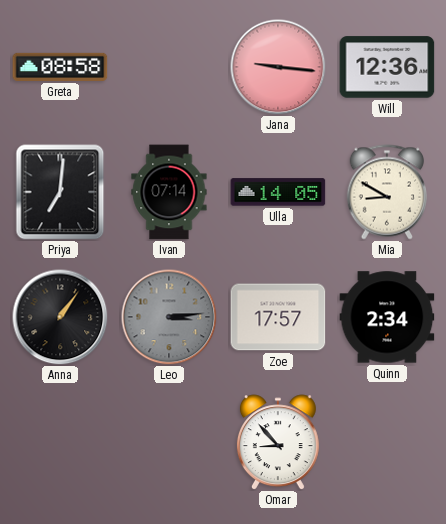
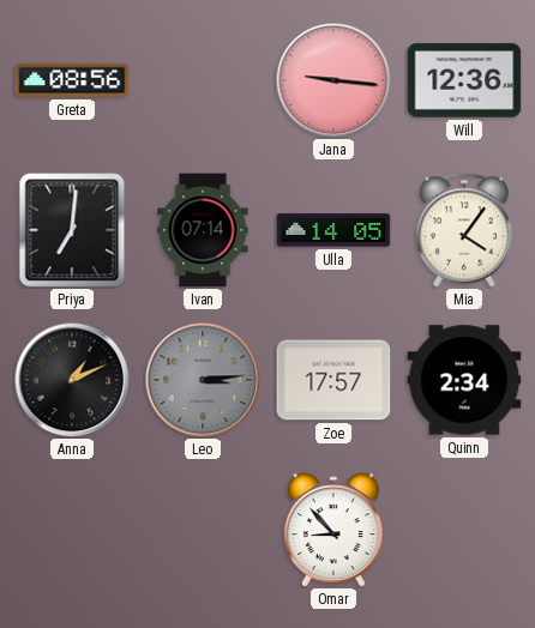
Greta: 08:58 -> 08:56
Mia: 8:50 -> 4:06
Anna: 1:06 -> 1:11
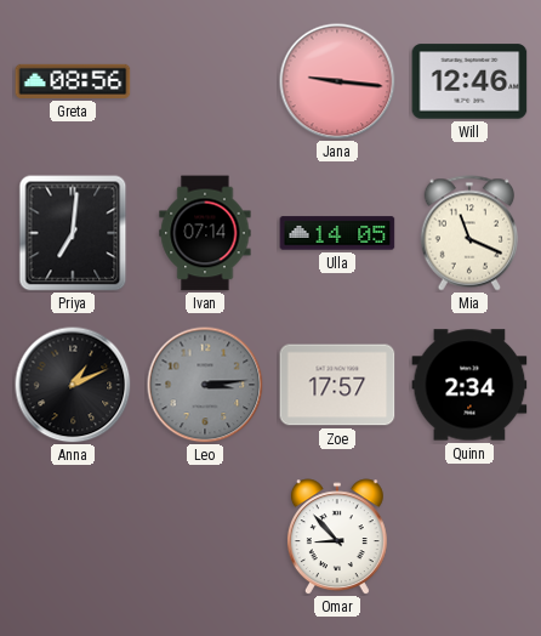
Will: 12:36 -> 12:46
Mia: 4:06 -> 11:19
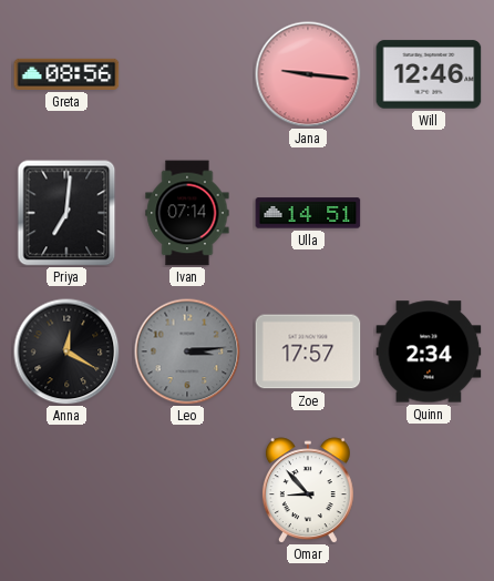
Ulla: 14:05 -> 14:51
Mia: 11:19 -> none
Anna: 1:11 -> 12:20
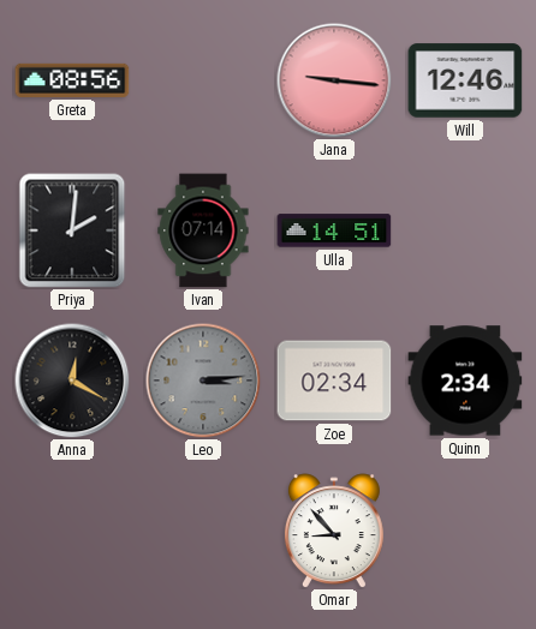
Priya: 7:01 -> 2:01
Zoe: 17:57 -> 02:34
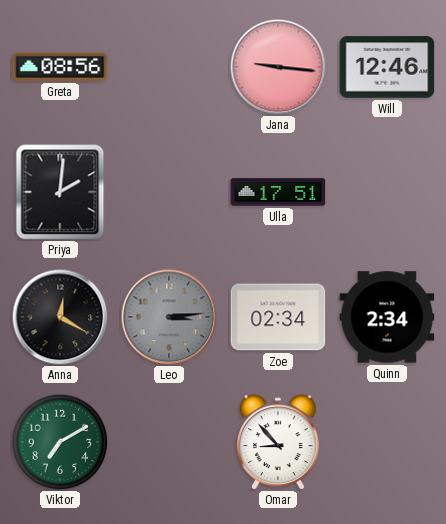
Ivan: 07:14 -> none
Ulla: 14:51 -> 17:51
Viktor: none -> 7:10
